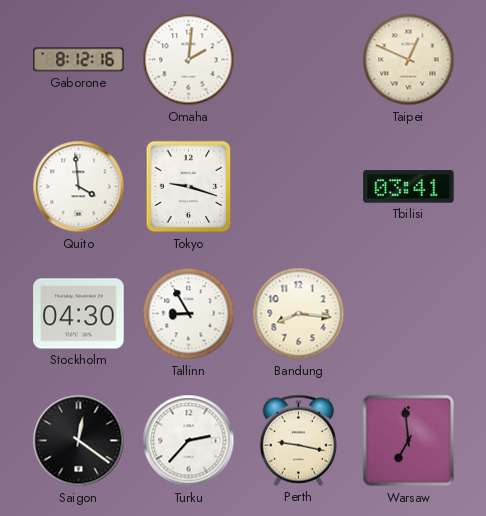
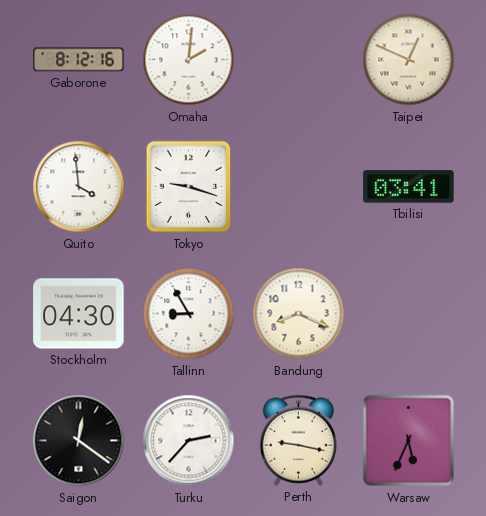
Bandung: 8:16 -> 8:19
Warsaw: 6:59 -> 5:34
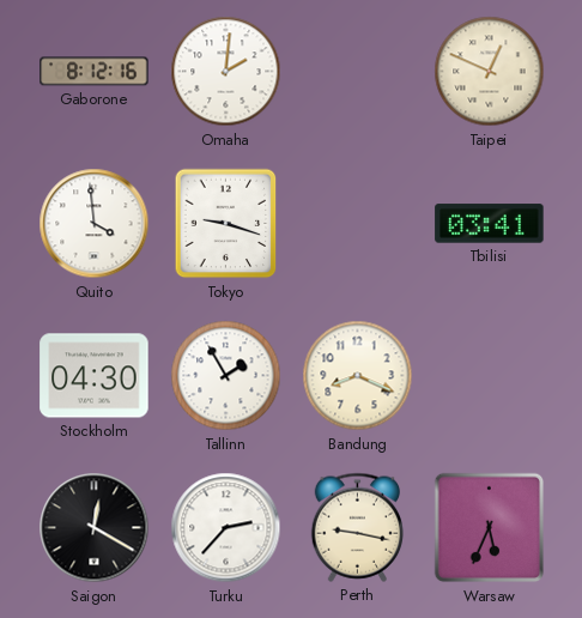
Tallinn: 8:55 -> 1:55
Saigon: 12:21 -> 12:20
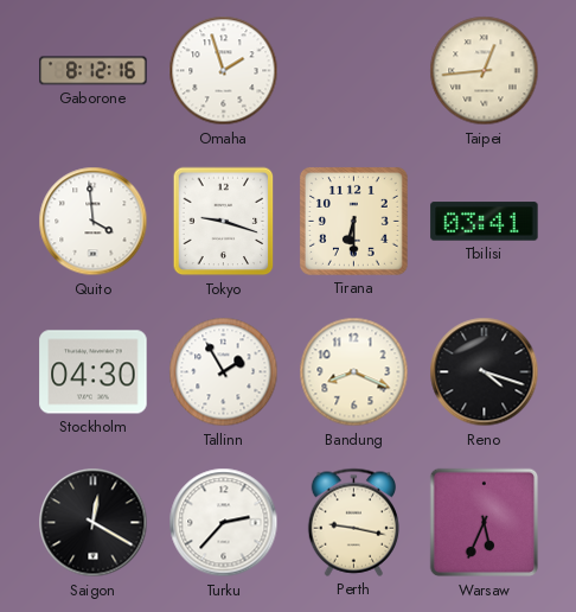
Omaha: 2:01 -> 1:57
Taipei: 12:49 -> 12:44
Tirana: none -> 6:30
Reno: none -> 4:18
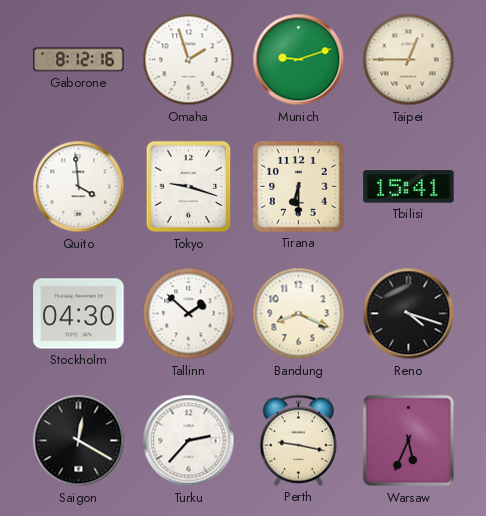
Munich: none -> 9:12
Taipei: 12:44 -> 12:45
Tbilisi: 03:41 -> 15:41
Tallinn: 1:55 -> 1:52
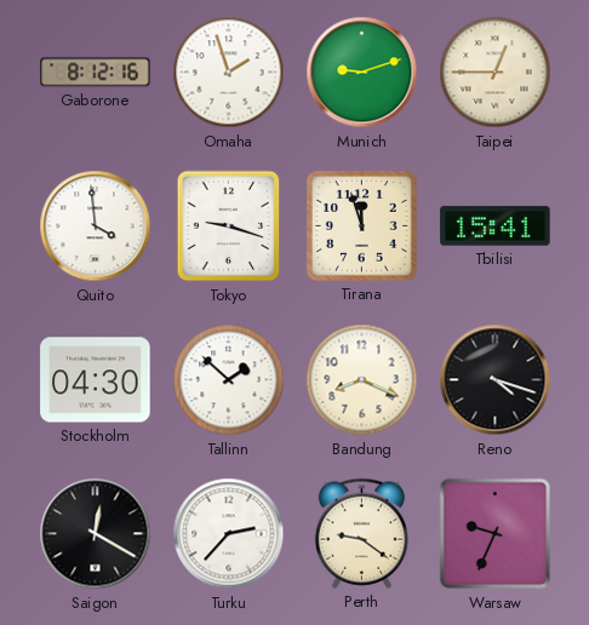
Tirana: 6:30 -> 11:57
Perth: 9:17 -> 9:21
Warsaw: 5:34 -> 9:34
